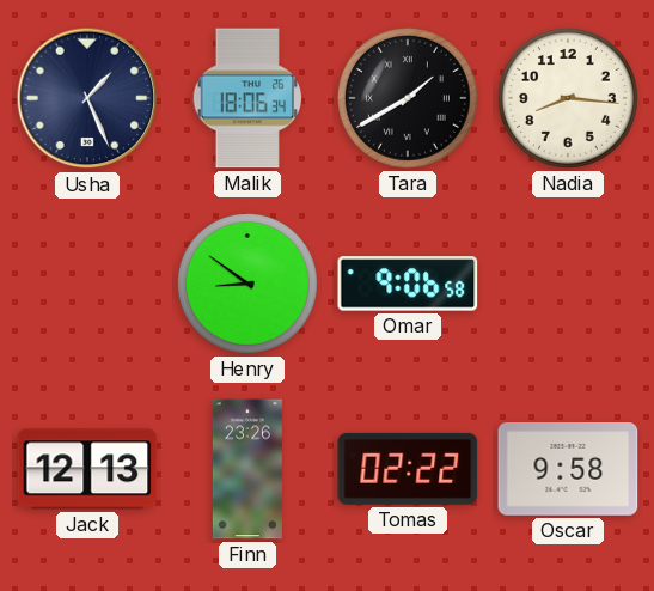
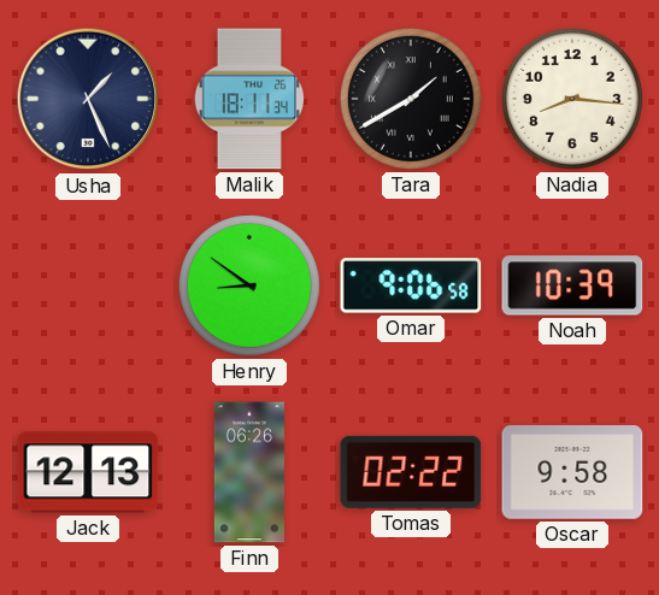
Malik: 18:06 -> 18:11
Noah: none -> 10:39
Finn: 23:26 -> 06:26
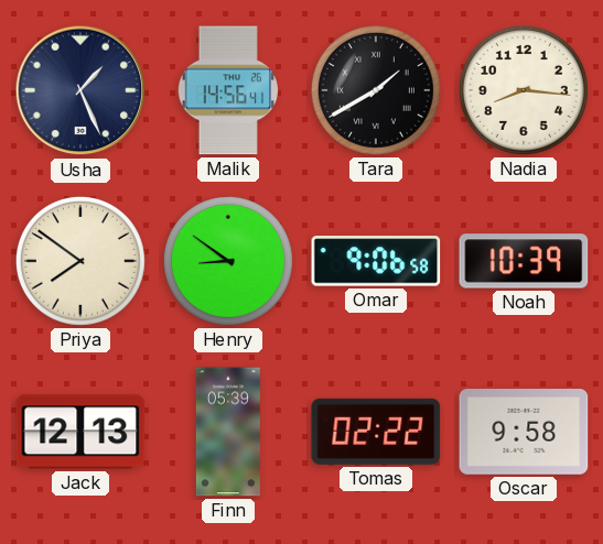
Malik: 18:11 -> 14:56
Priya: none -> 7:51
Finn: 06:26 -> 05:39
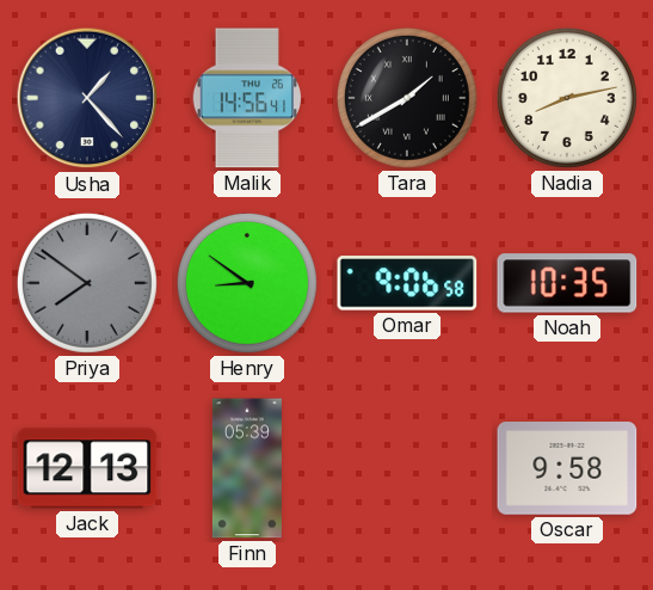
Usha: 1:26 -> 1:23
Nadia: 8:16 -> 8:13
Priya dial: cream -> grey
Noah: 10:39 -> 10:35
Tomas: 02:22 -> none
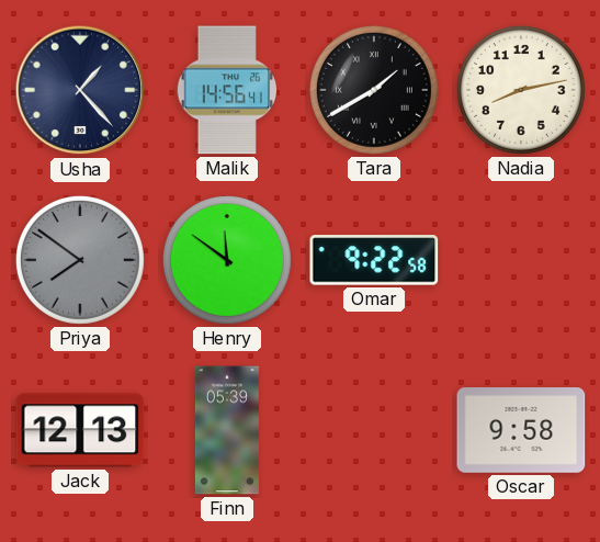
Henry: 8:51 -> 11:51
Omar: 9:06 -> 9:22
Noah: 10:35 -> none
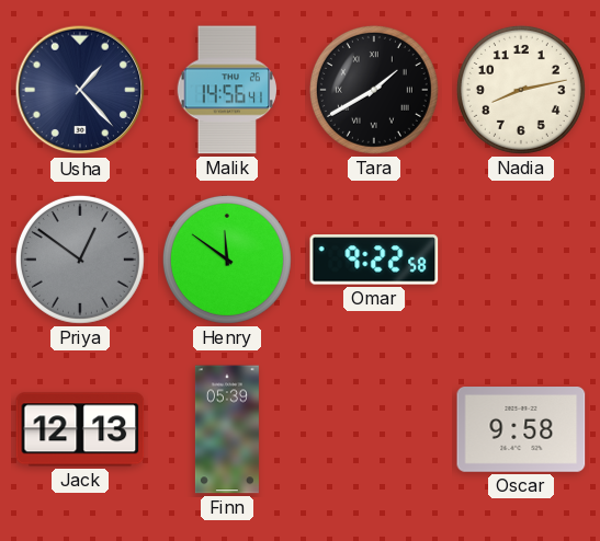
Priya: 7:51 -> 12:51
